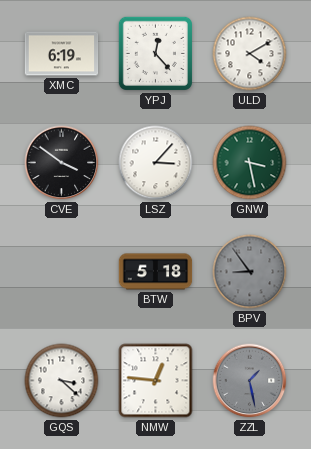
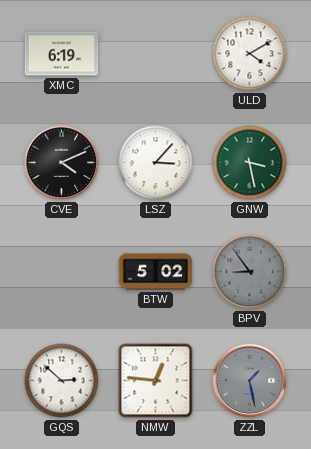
YPJ: 12:23 -> none
CVE: 3:51 -> 4:11
BTW: 5:18 -> 5:02
GQS: 3:22 -> 2:52
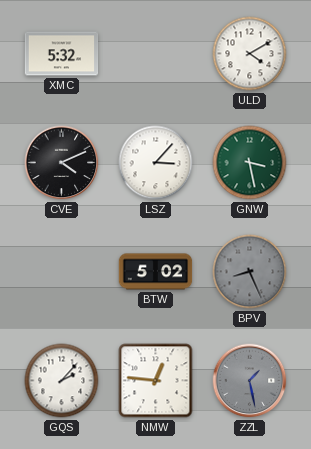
XMC: 6:19 -> 5:32
BPV: 8:54 -> 8:26
GQS: 2:52 -> 2:07
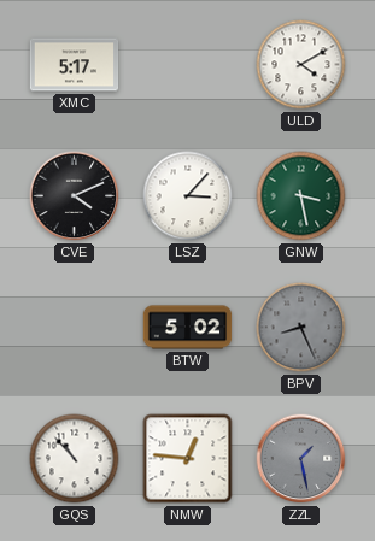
XMC: 5:32 -> 5:17
GQS: 2:07 -> 10:53
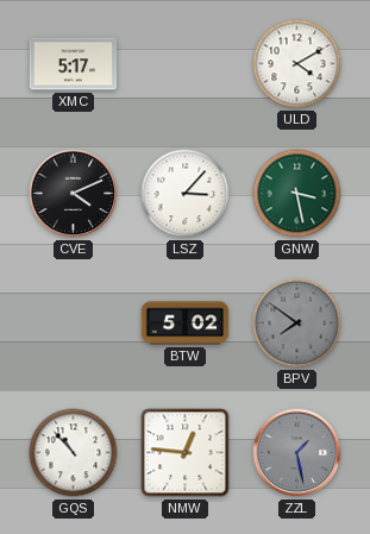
BPV: 8:26 -> 7:51
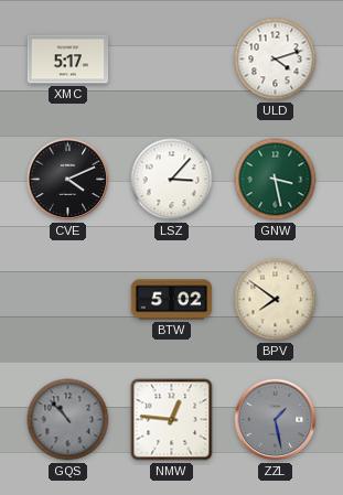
ULD: 4:10 -> 4:12
BPV dial: grey -> cream
GQS dial: white -> grey
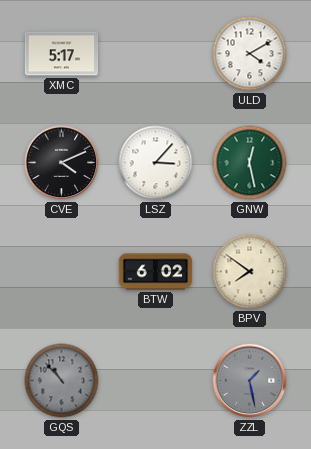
ULD: 4:12 -> 4:10
GNW: 3:28 -> 12:28
BTW: 5:02 -> 6:02
NMW: 12:46 -> none
